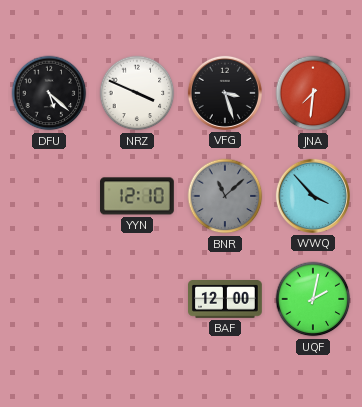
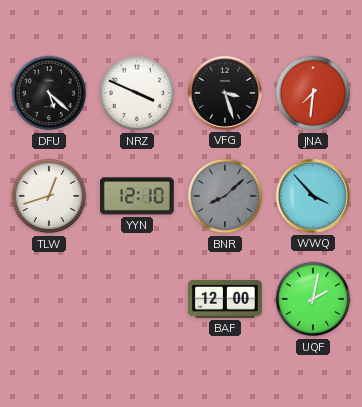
TLW: none -> 12:42
BNR: 11:08 -> 8:08
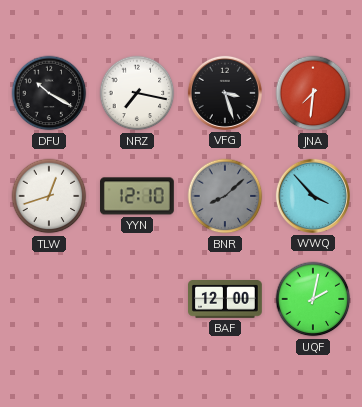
DFU: 5:22 -> 10:20
NRZ: 3:49 -> 7:17
